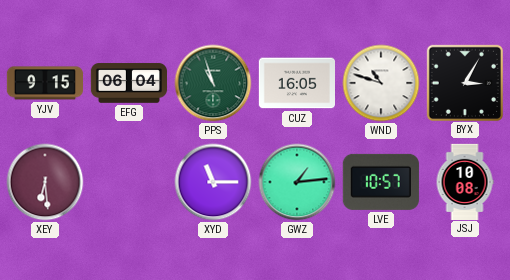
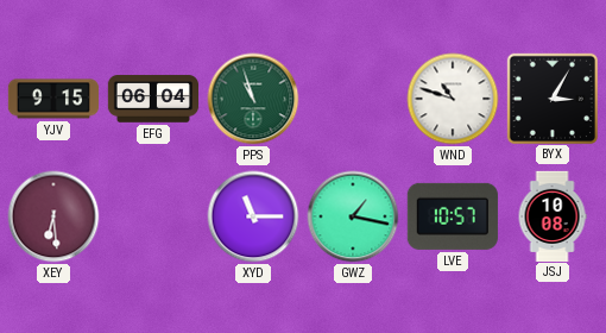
CUZ: 16:05 -> none
GWZ: 1:14 -> 1:17
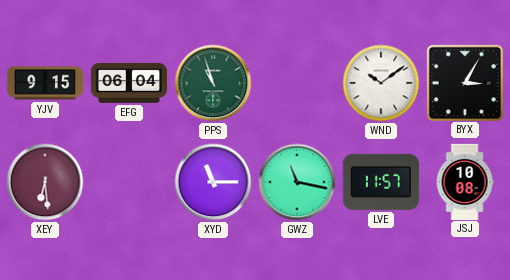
WND: 10:48 -> 10:09
GWZ: 1:17 -> 11:17
LVE: 10:57 -> 11:57
